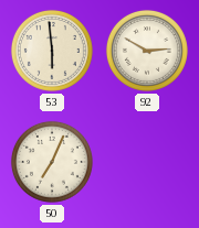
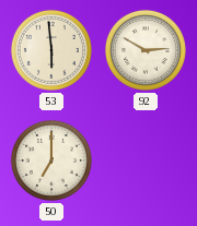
50: 7:04 -> 7:00
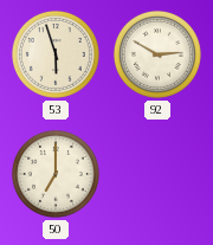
53: 5:59 -> 5:57
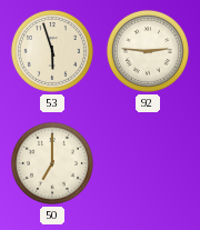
92: 2:50 -> 2:46
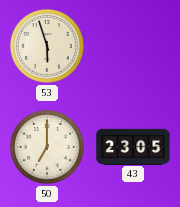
92: 2:46 -> none
43: none -> 23:05
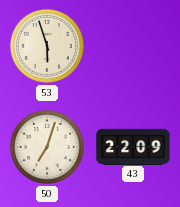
50: 7:00 -> 7:03
43: 23:05 -> 22:09
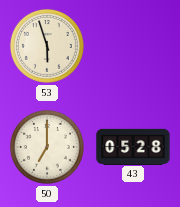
50: 7:03 -> 7:00
43: 22:09 -> 05:28
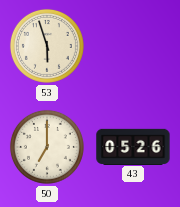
43: 05:28 -> 05:26
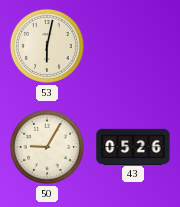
53: 5:57 -> 6:02
50: 7:00 -> 9:05
